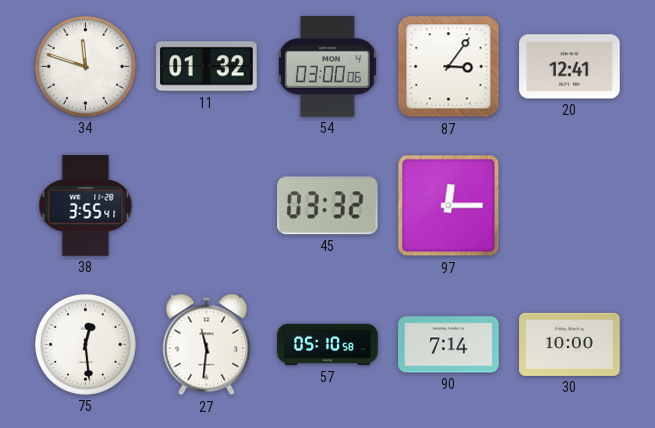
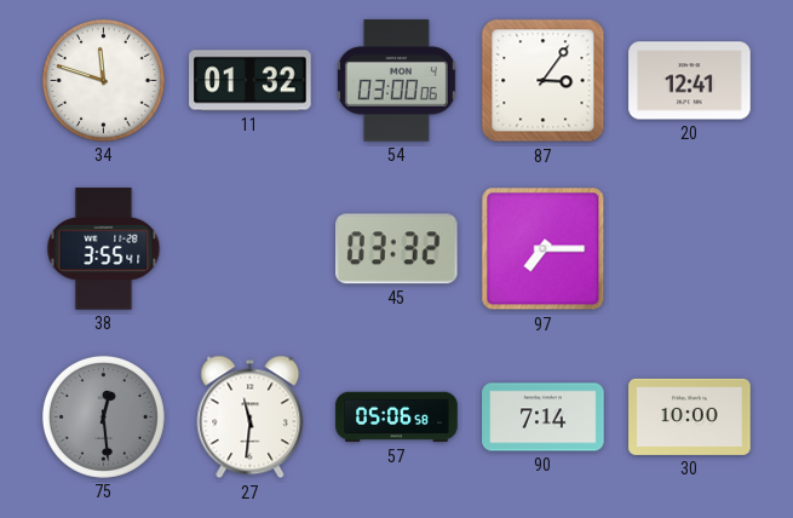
97: 12:15 -> 7:15
75 dial: white -> grey
57: 05:10 -> 05:06
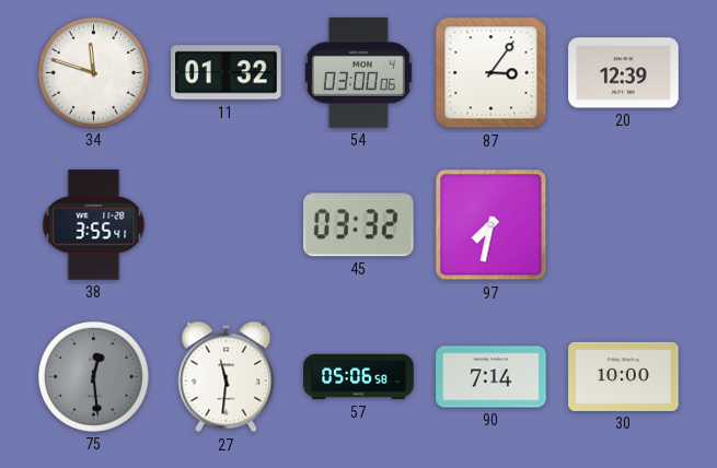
20: 12:41 -> 12:39
97: 7:15 -> 7:32
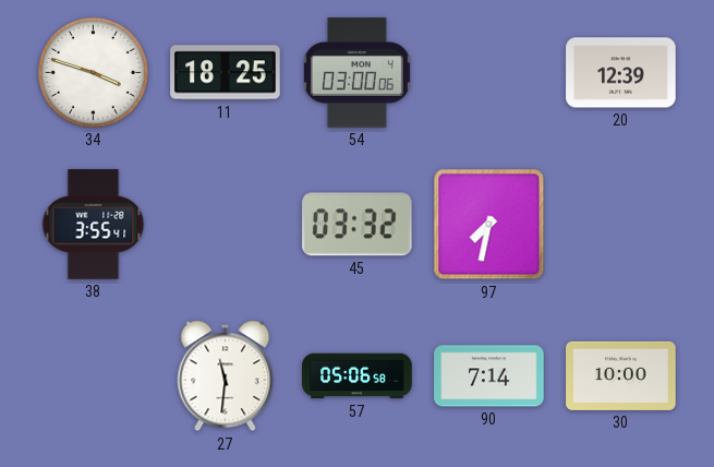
34: 11:48 -> 3:48
11: 01:32 -> 18:25
87: 3:06 -> none
75: 12:29 -> none
